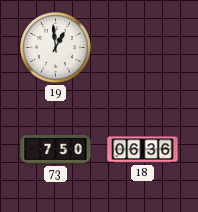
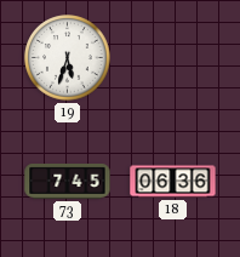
19: 12:59 -> 5:33
73: 7:50 -> 7:45
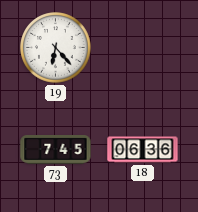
19: 5:33 -> 6:23
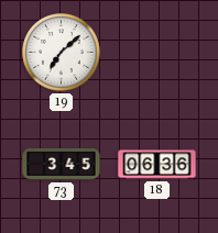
19: 6:23 -> 7:08
73: 7:45 -> 3:45
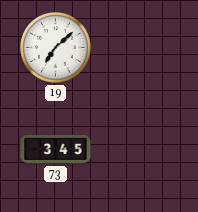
18: 06:36 -> none
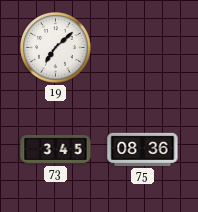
75: none -> 08:36
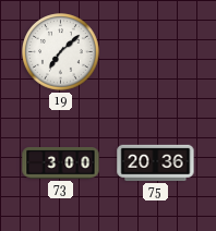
73: 3:45 -> 3:00
75: 08:36 -> 20:36
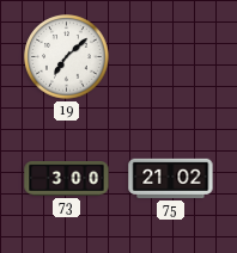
75: 20:36 -> 21:02
